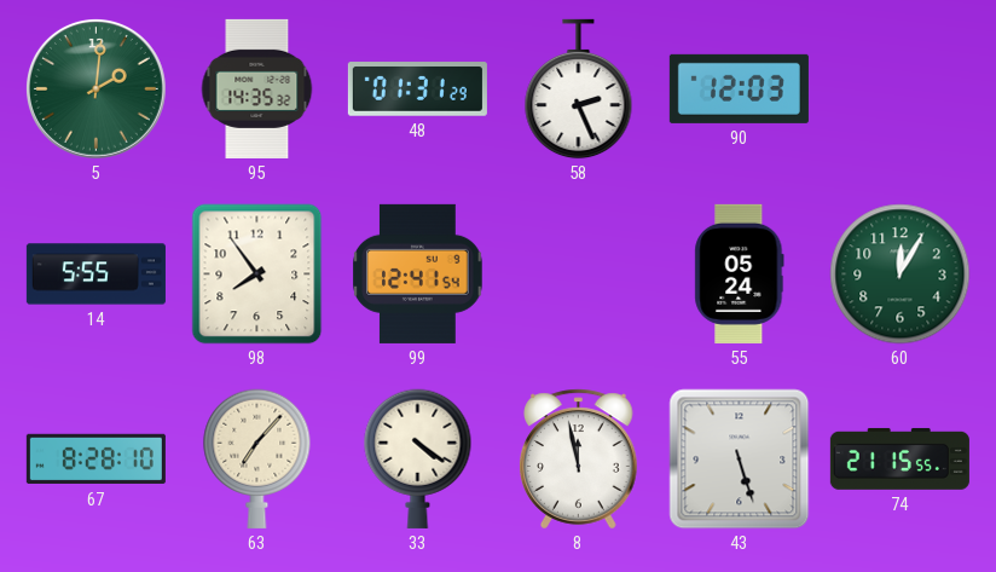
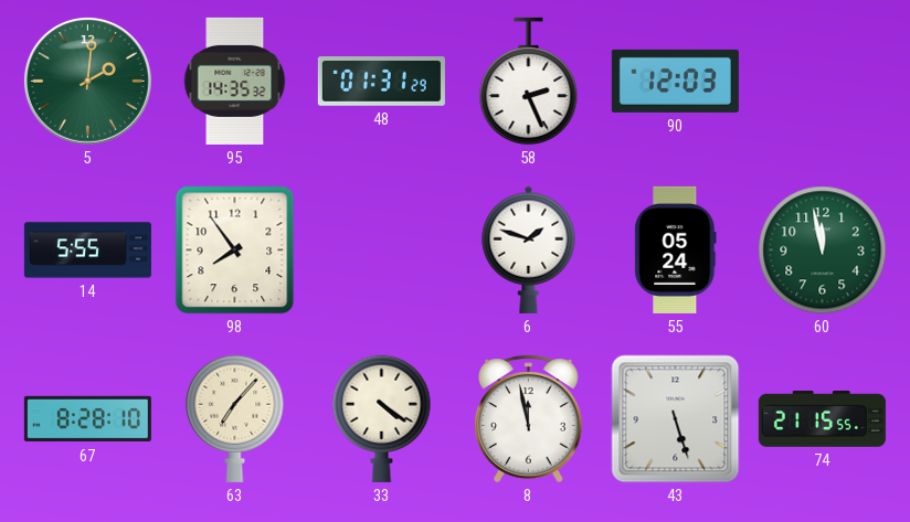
99: 12:41 -> none
6: none -> 1:48
60: 12:05 -> 11:58
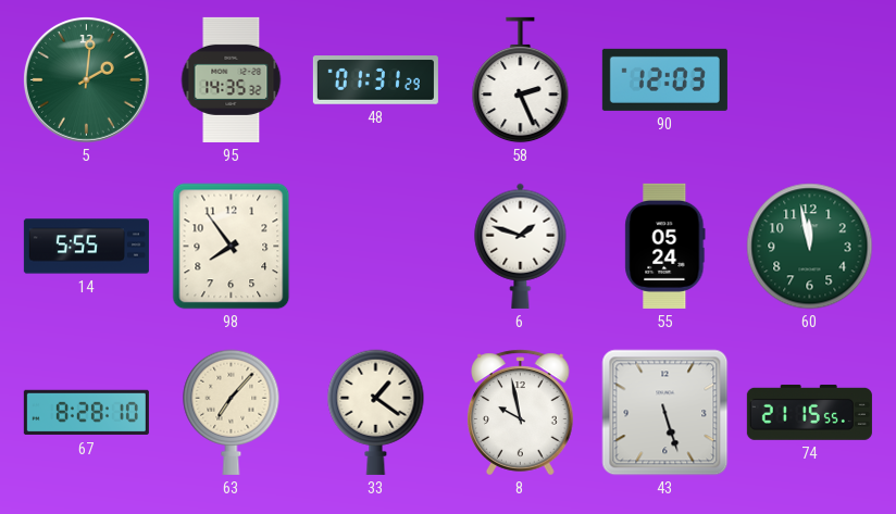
33: 4:21 -> 1:21
8: 11:58 -> 9:58
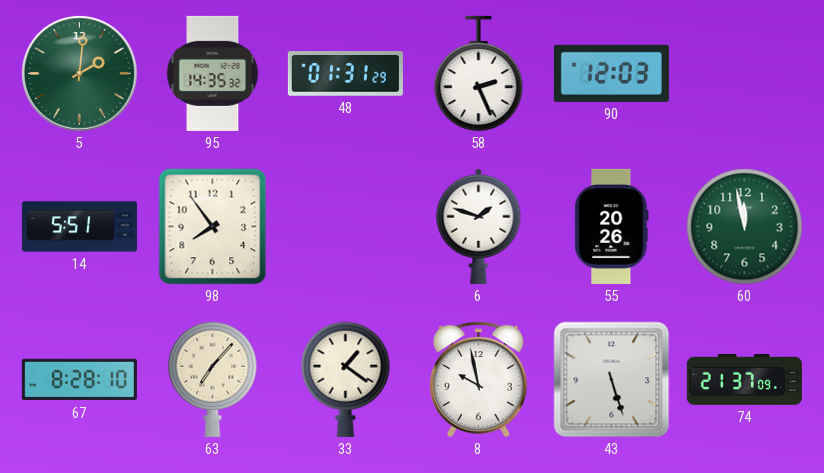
14: 5:55 -> 5:51
55: 05:24 -> 20:26
74: 21:15 -> 21:37
